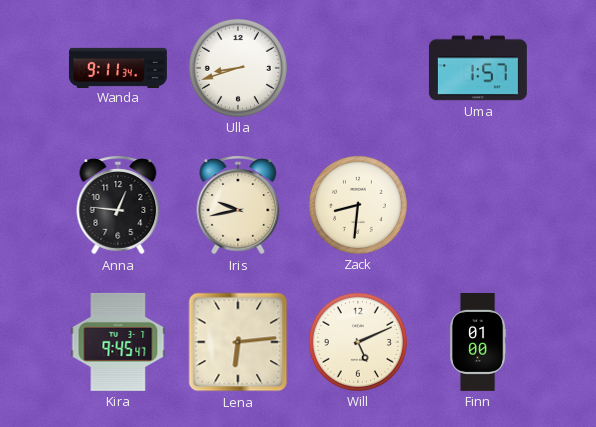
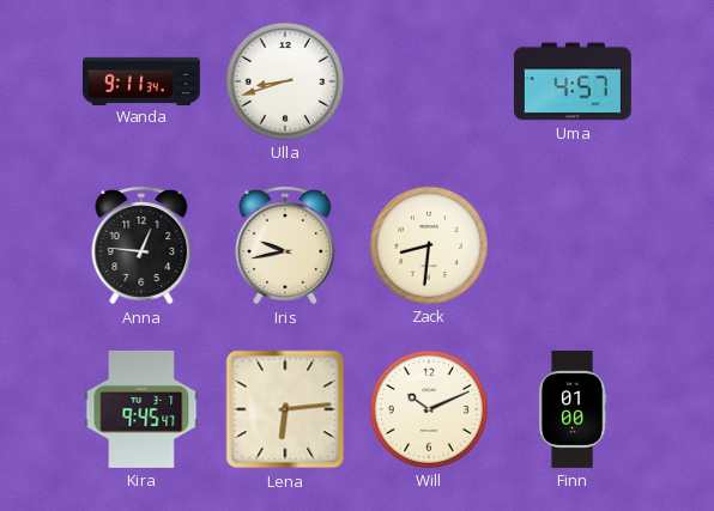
Uma: 1:57 -> 4:57
Will: 5:11 -> 10:11
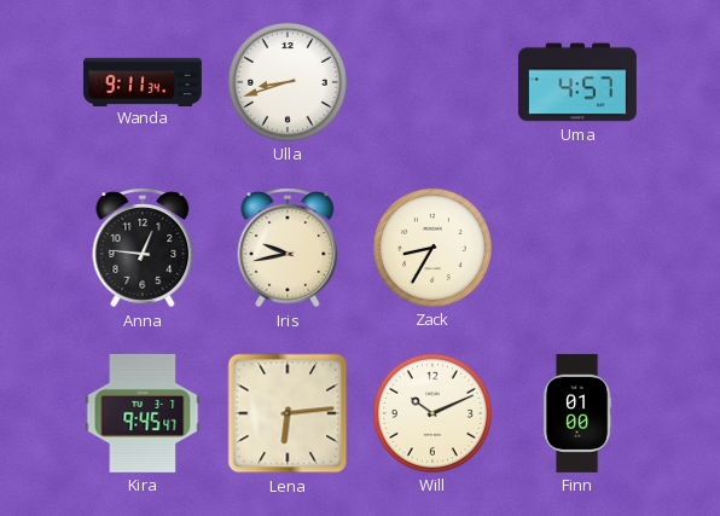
Zack: 8:31 -> 8:35
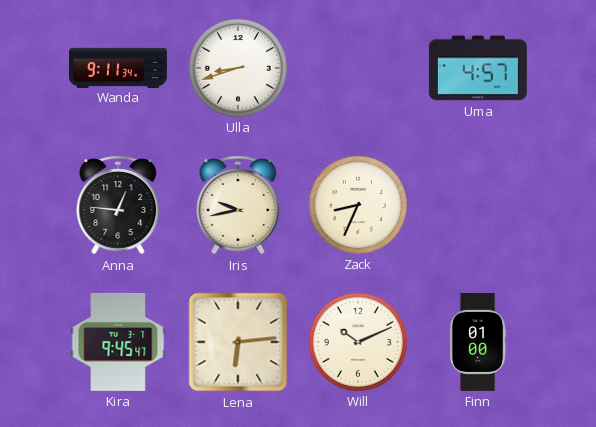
Zack: 8:35 -> 8:34
